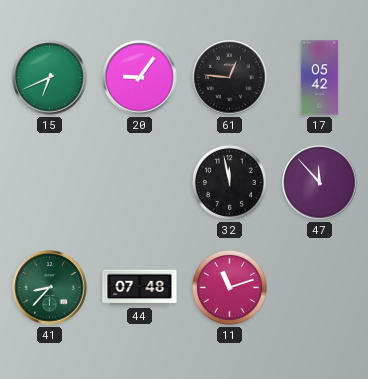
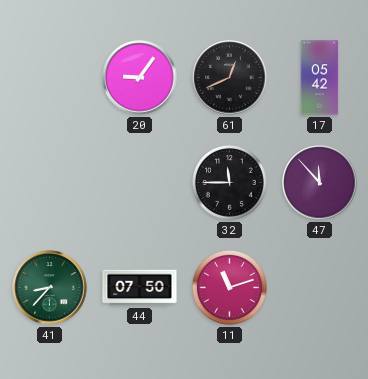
15: 6:41 -> none
61: 12:46 -> 12:41
32: 11:58 -> 11:45
44: 07:48 -> 07:50
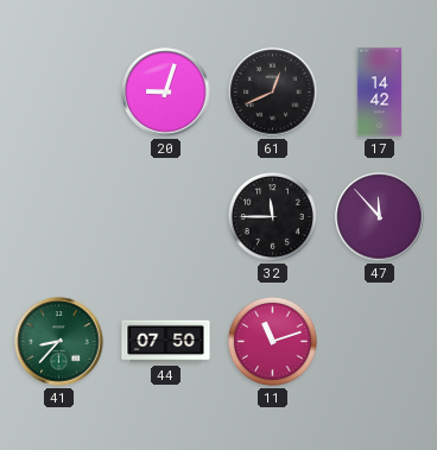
20: 9:06 -> 9:03
17: 05:42 -> 14:42
